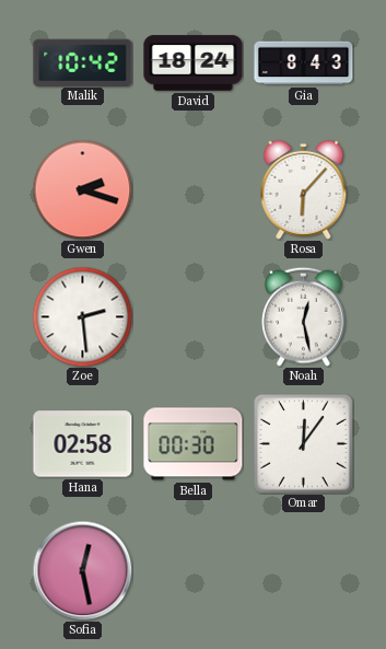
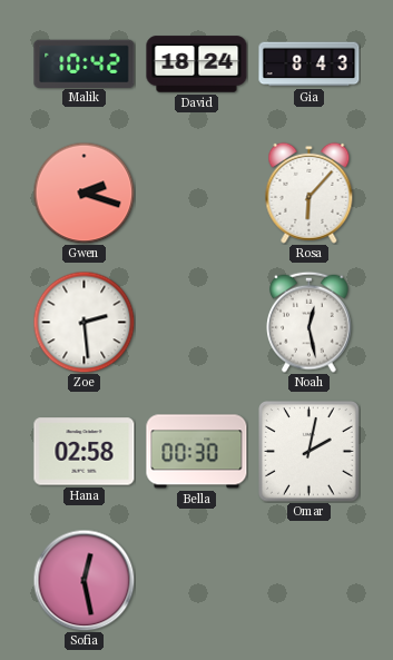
Omar: 12:06 -> 2:02
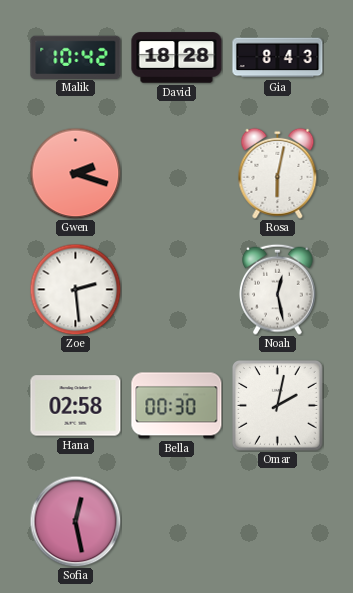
David: 18:24 -> 18:28
Rosa: 6:07 -> 6:02
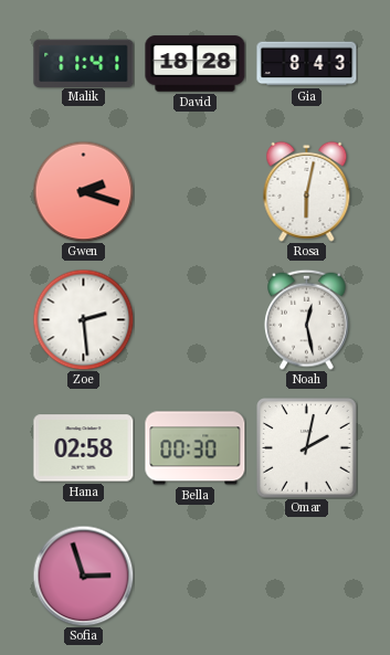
Malik: 10:42 -> 11:41
Sofia: 12:28 -> 2:57
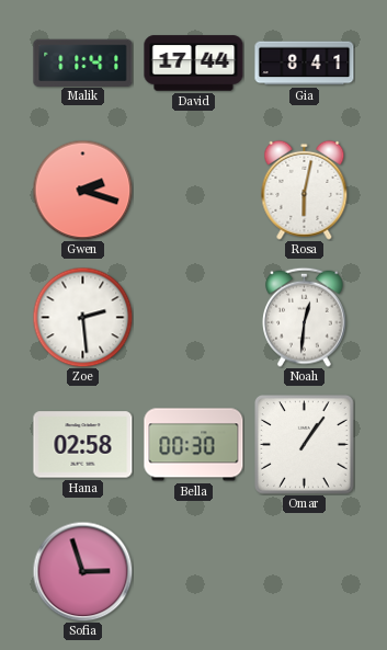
David: 18:28 -> 17:44
Gia: 8:43 -> 8:41
Noah: 12:28 -> 12:31
Omar: 2:02 -> 1:06
